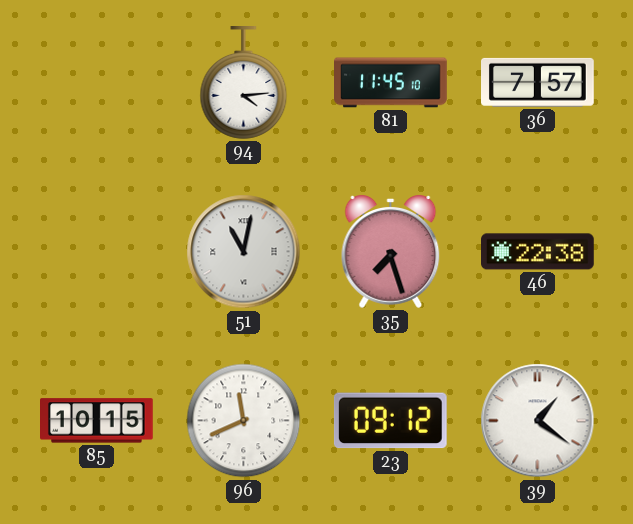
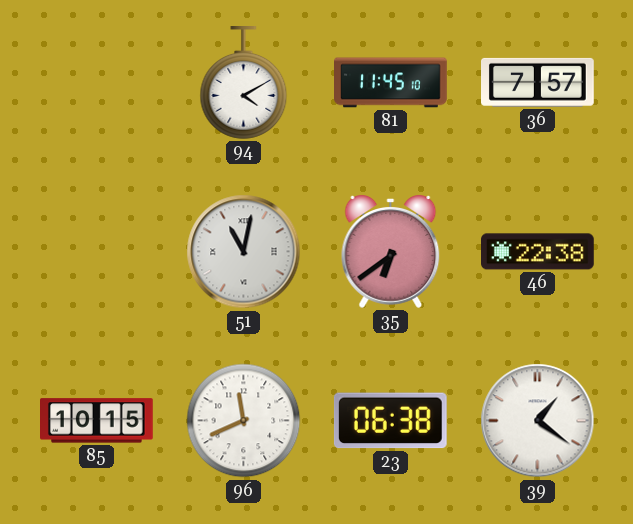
94: 4:14 -> 4:10
35: 7:27 -> 6:39
23: 09:12 -> 06:38
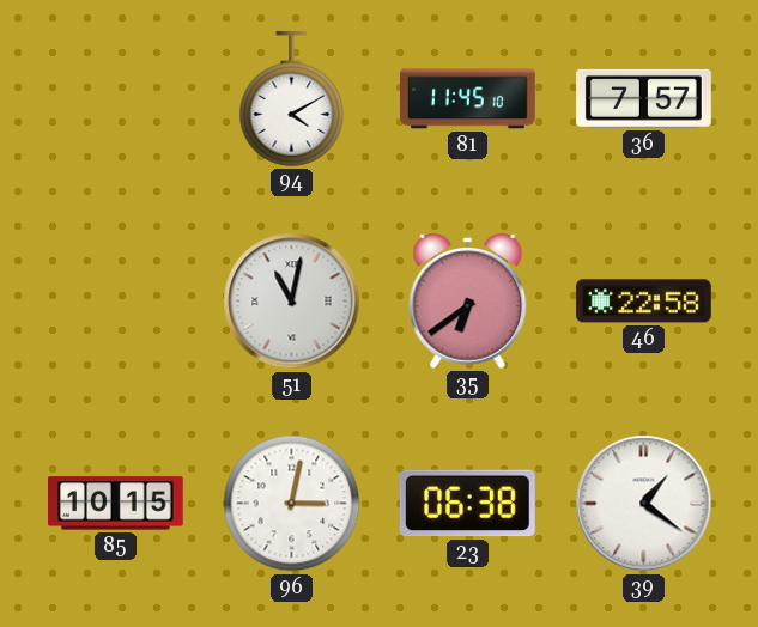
46: 22:38 -> 22:58
96: 11:41 -> 3:02
